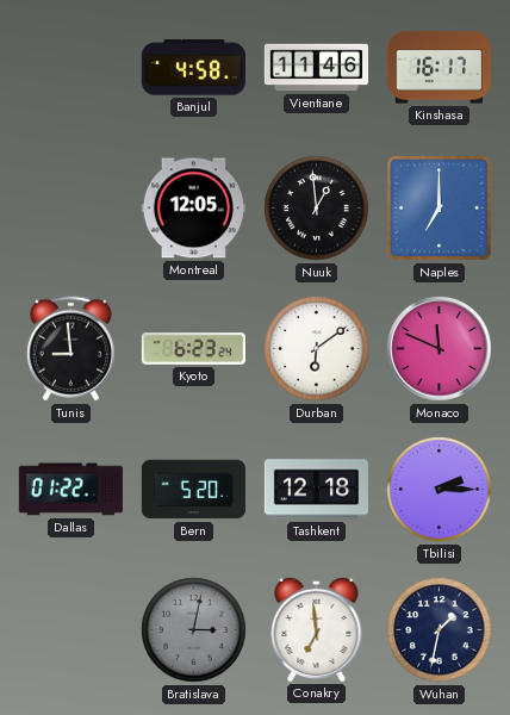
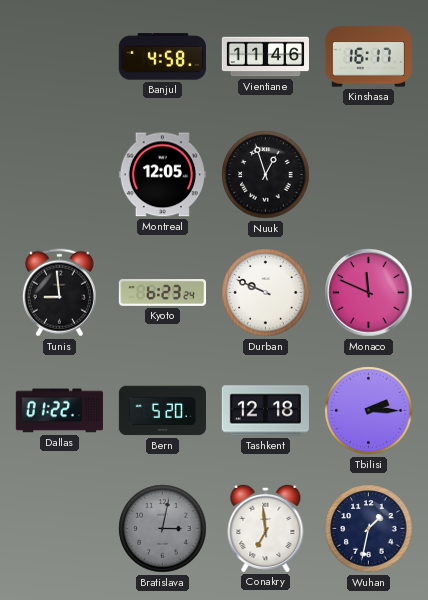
Nuuk: 12:59 -> 12:57
Naples: 7:00 -> none
Durban: 6:09 -> 9:49
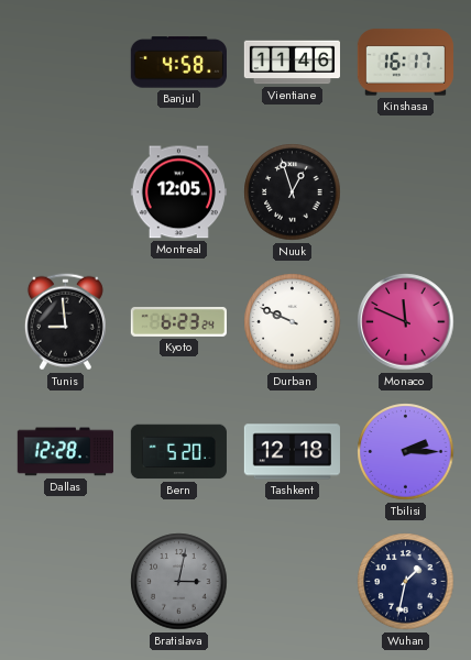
Dallas: 01:22 -> 12:28
Conakry: 6:59 -> none
